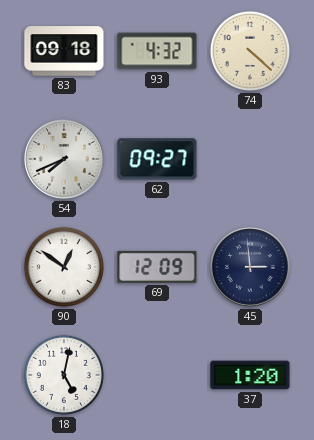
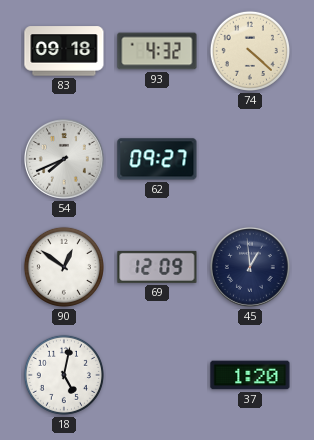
45: 2:59 -> 12:59
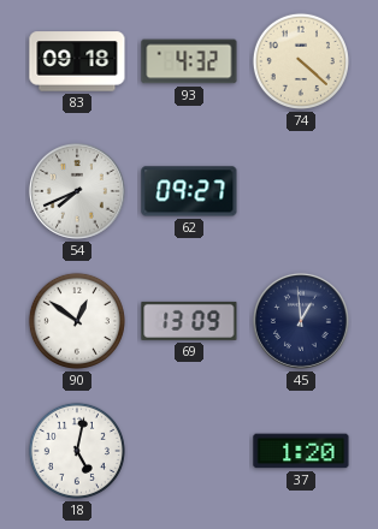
69: 12:09 -> 13:09
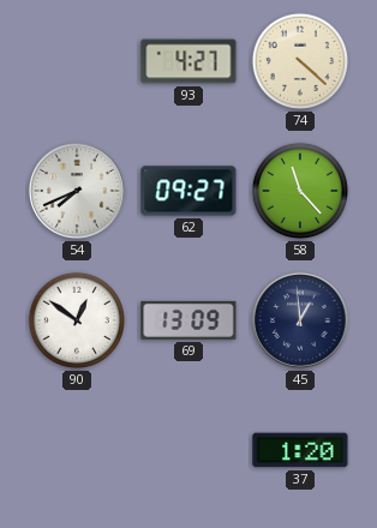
83: 09:18 -> none
93: 4:32 -> 4:27
58: none -> 11:23
18: 5:02 -> none
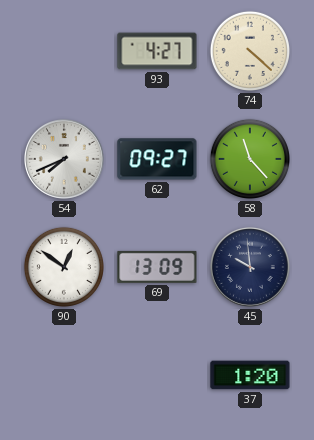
45: 12:59 -> 9:59
